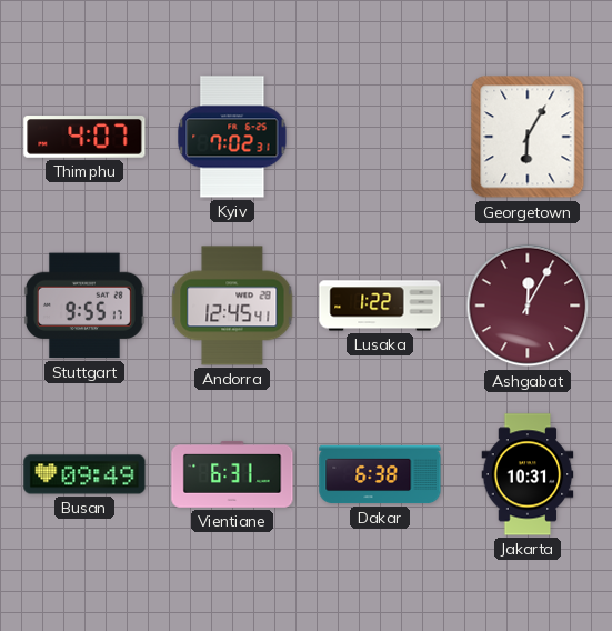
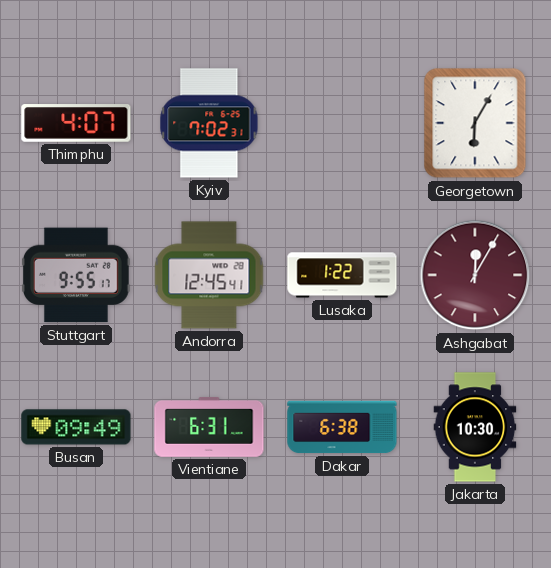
Jakarta: 10:31 -> 10:30
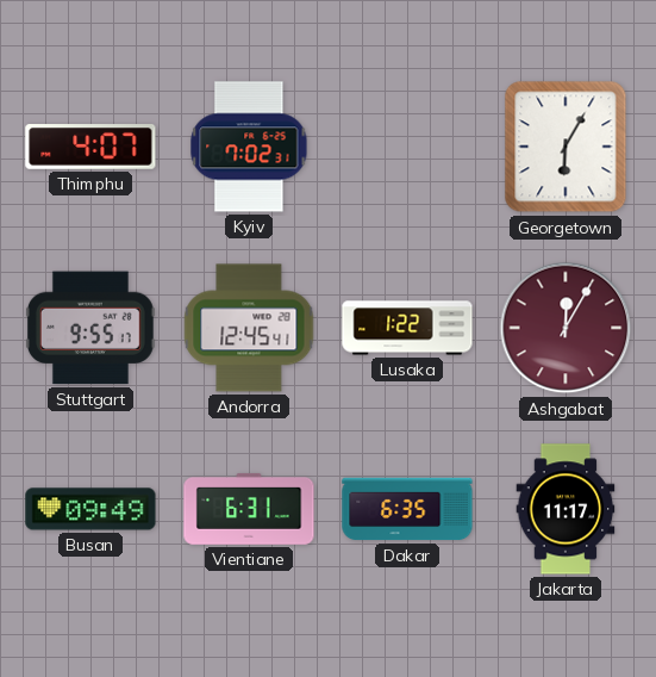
Dakar: 6:38 -> 6:35
Jakarta: 10:30 -> 11:17
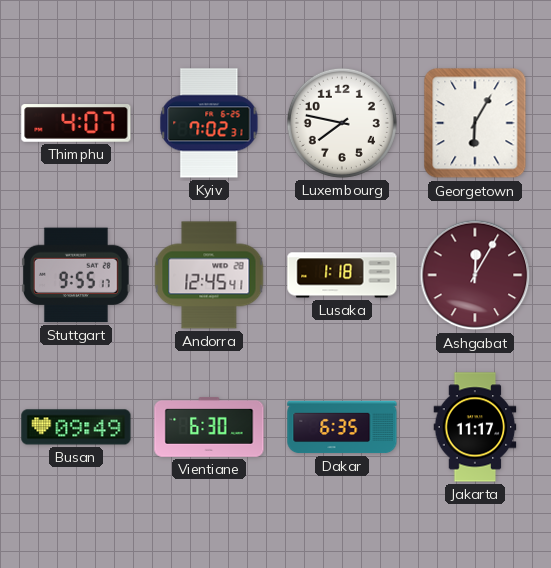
Luxembourg: none -> 7:47
Lusaka: 1:22 -> 1:18
Vientiane: 6:31 -> 6:30
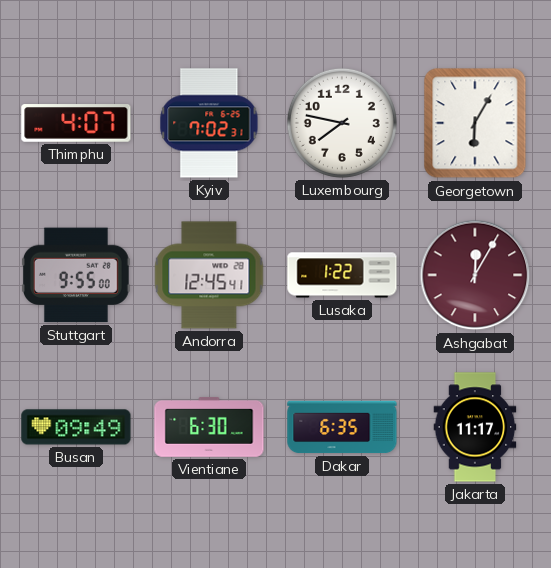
Stuttgart: 9:55:17 -> 9:55:00
Lusaka: 1:18 -> 1:22
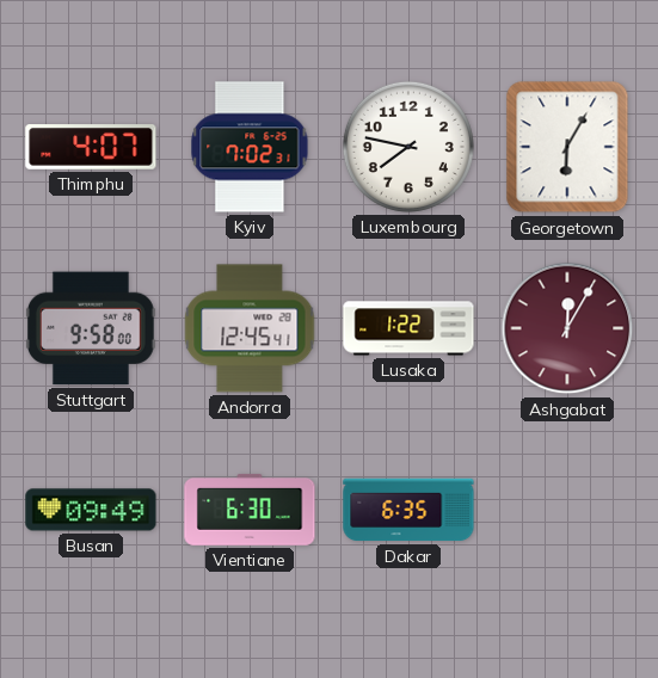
Stuttgart: 9:55 -> 9:58
Jakarta: 11:17 -> none
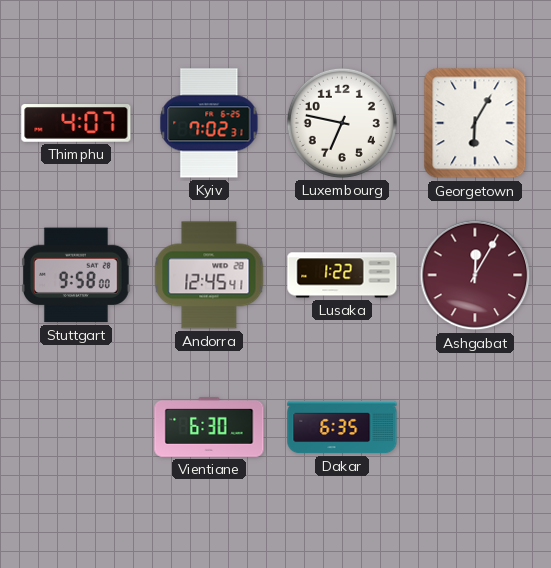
Luxembourg: 7:47 -> 6:47
Busan: 09:49 -> none
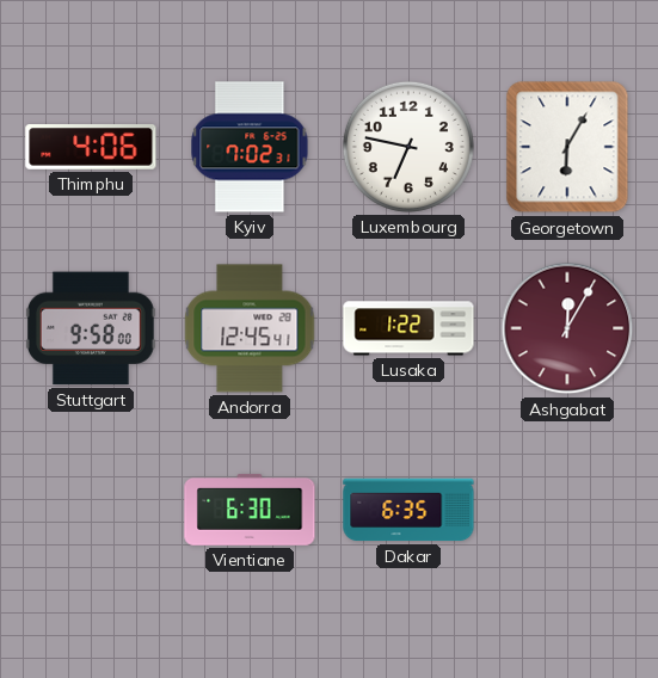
Thimphu: 4:07 -> 4:06
